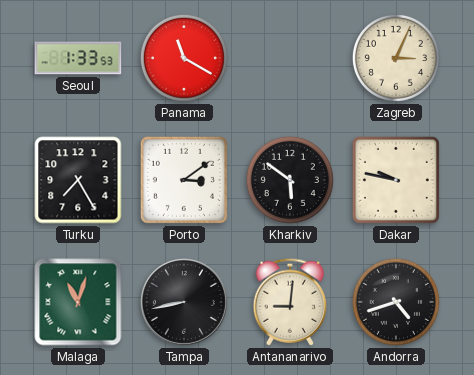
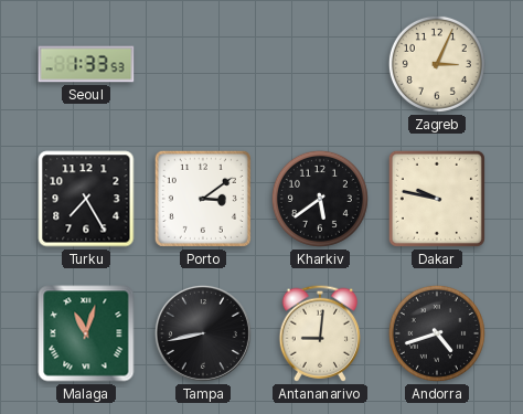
Panama: 11:20 -> none
Kharkiv: 5:51 -> 5:39
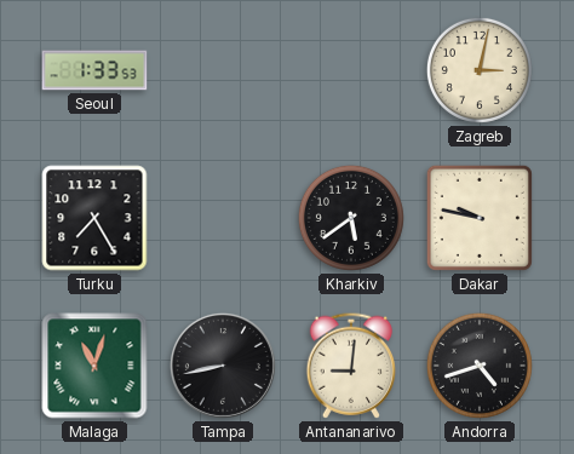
Zagreb: 3:04 -> 3:02
Porto: 3:09 -> none
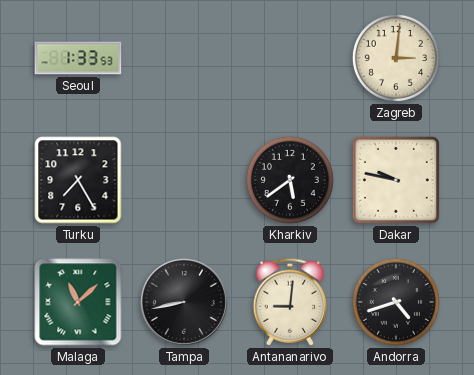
Zagreb: 3:02 -> 3:01
Malaga: 11:03 -> 11:08
